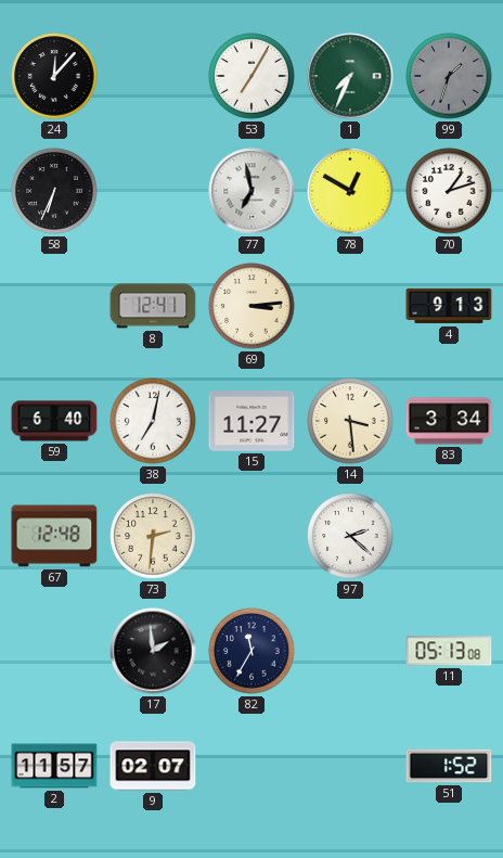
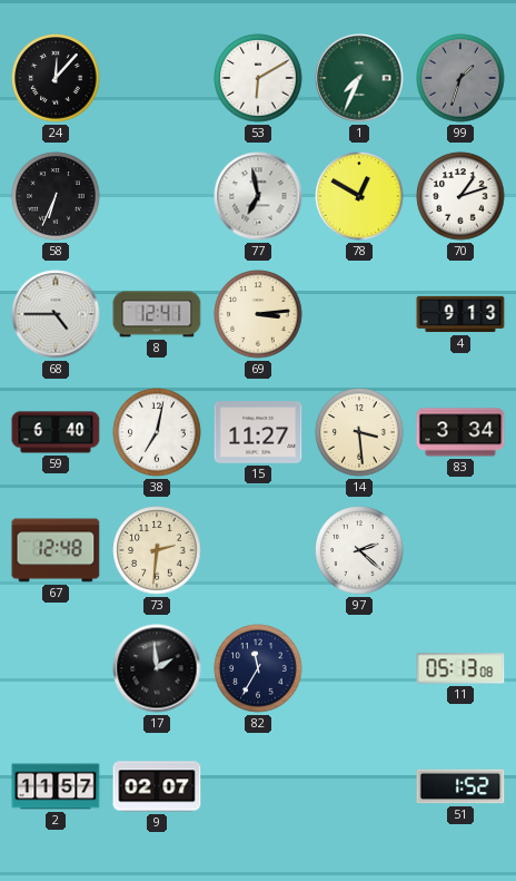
53: 7:05 -> 6:10
68: none -> 4:45
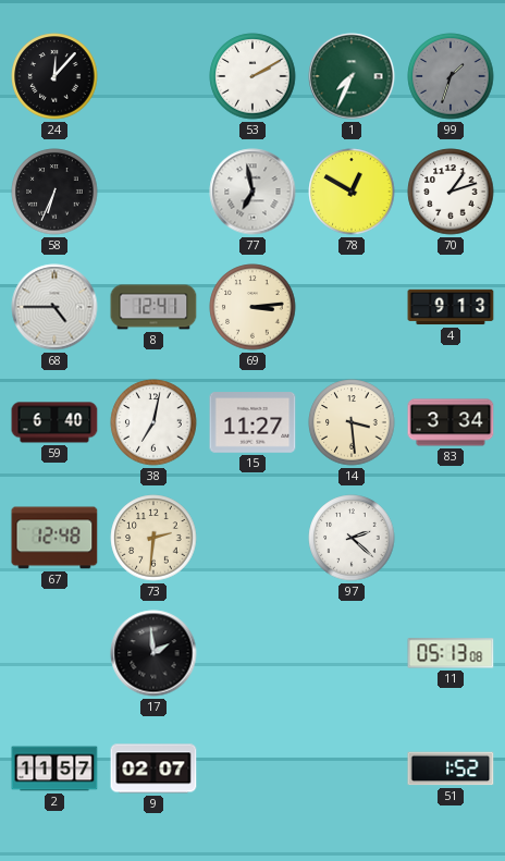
53: 6:10 -> 2:10
82: 11:35 -> none
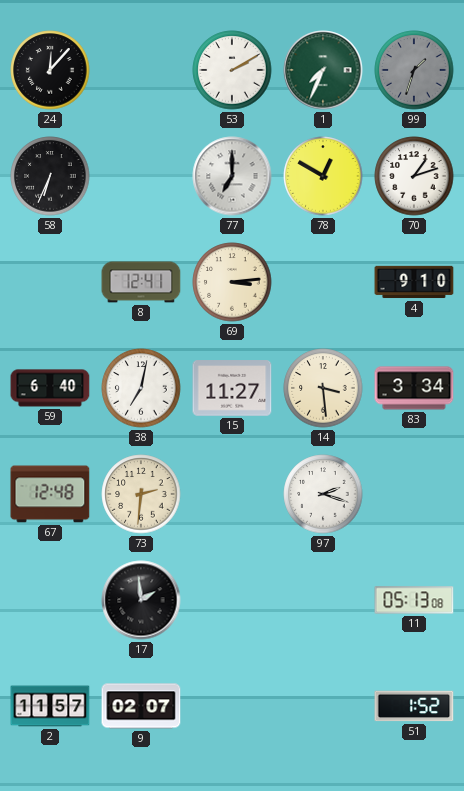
77: 6:58 -> 7:00
68: 4:45 -> none
4: 9:13 -> 9:10
97: 2:22 -> 2:18
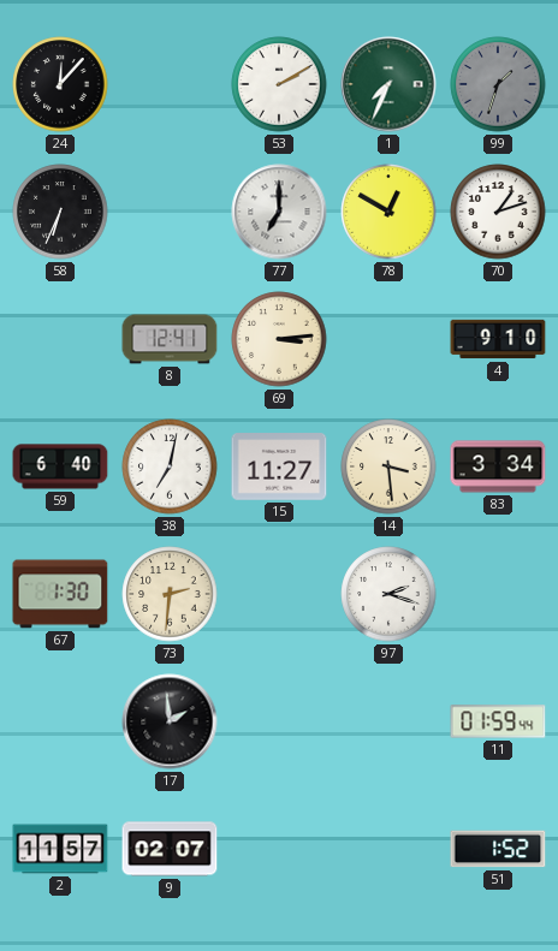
67: 12:48 -> 1:30
11: 05:13 -> 01:59
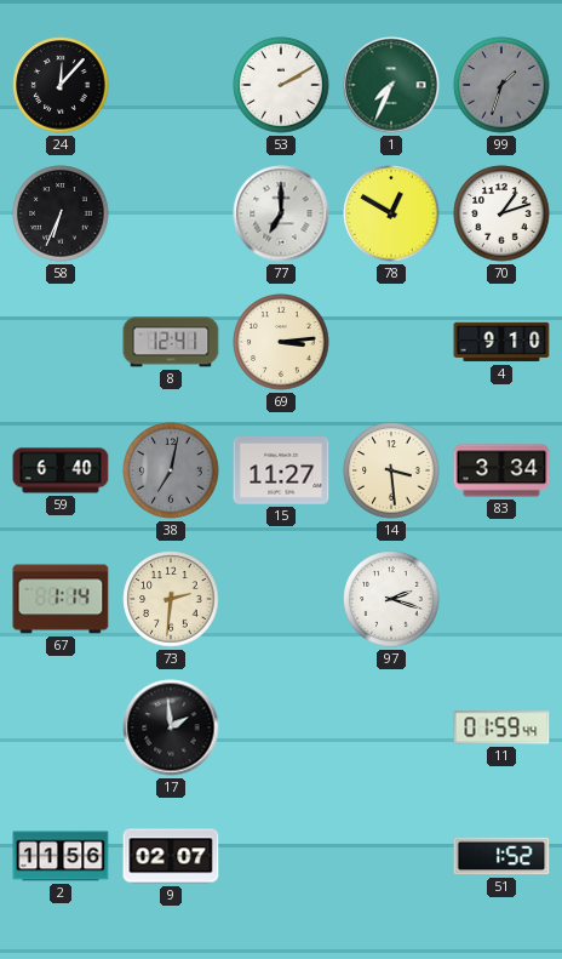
38 dial: white -> grey
67: 1:30 -> 1:14
2: 11:57 -> 11:56
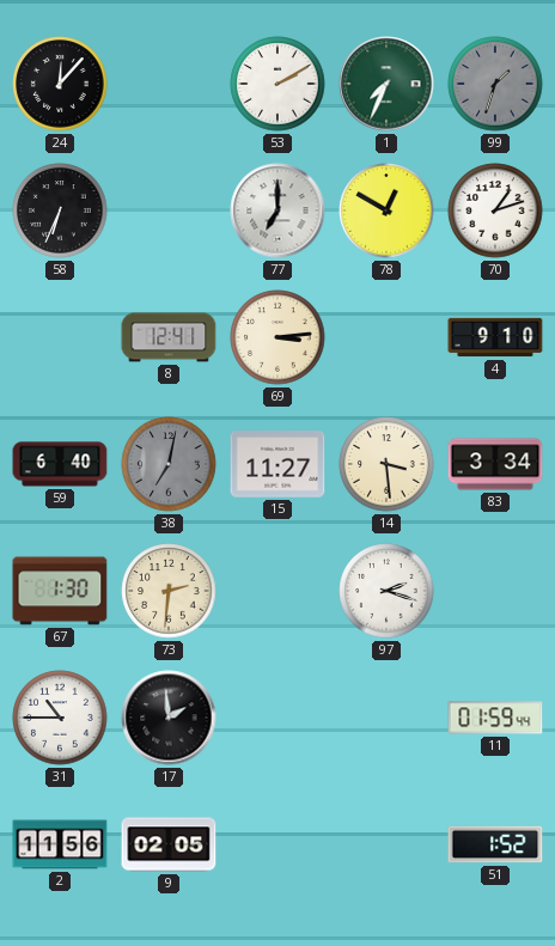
67: 1:14 -> 1:30
31: none -> 10:45
9: 02:07 -> 02:05
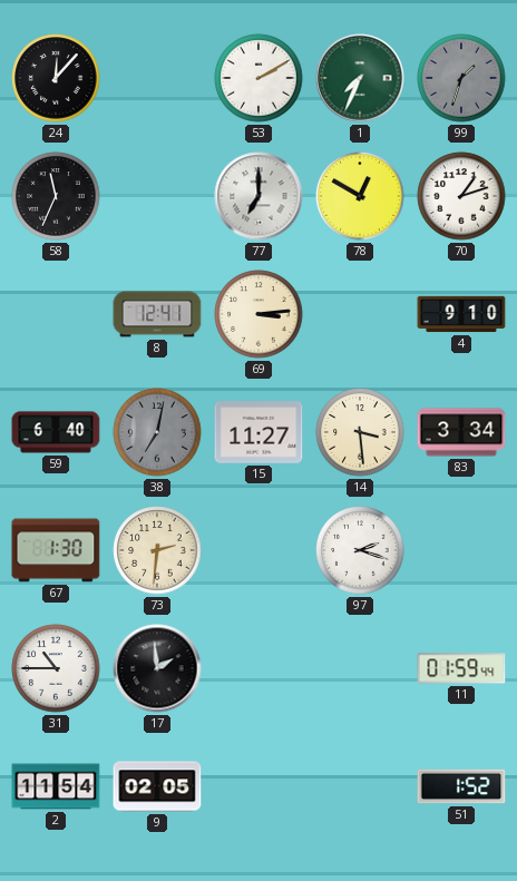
58: 6:34 -> 11:34
2: 11:56 -> 11:54
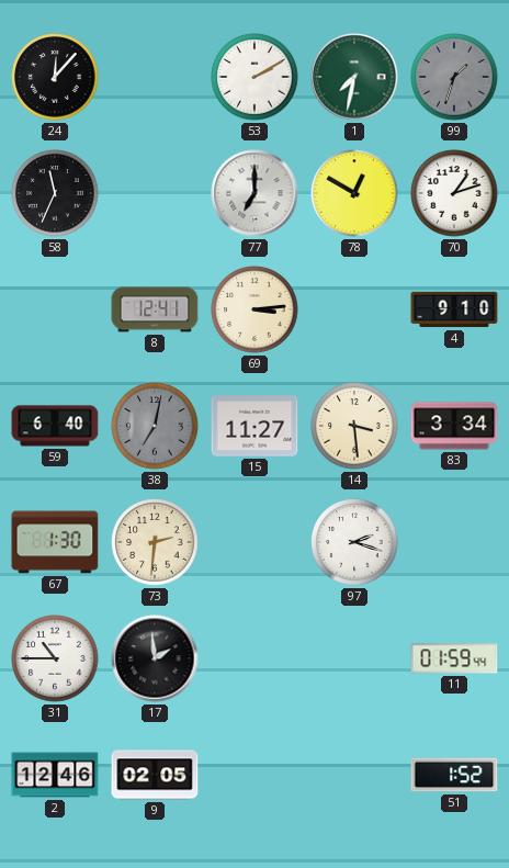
1: 7:34 -> 7:32
2: 11:54 -> 12:46
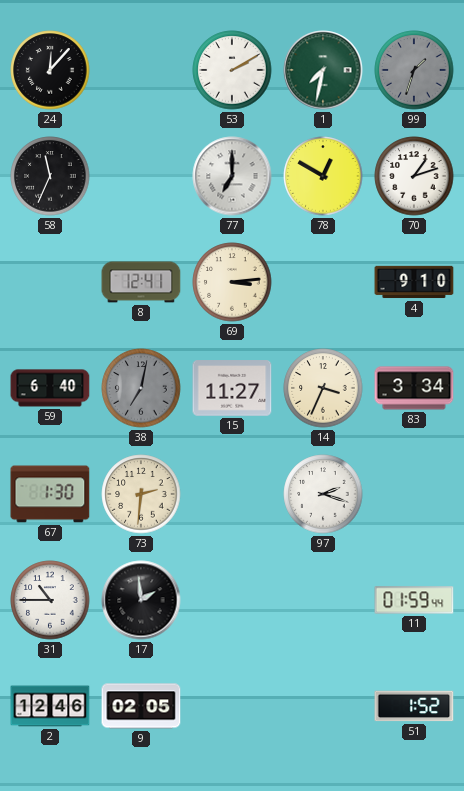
14: 3:29 -> 3:34
